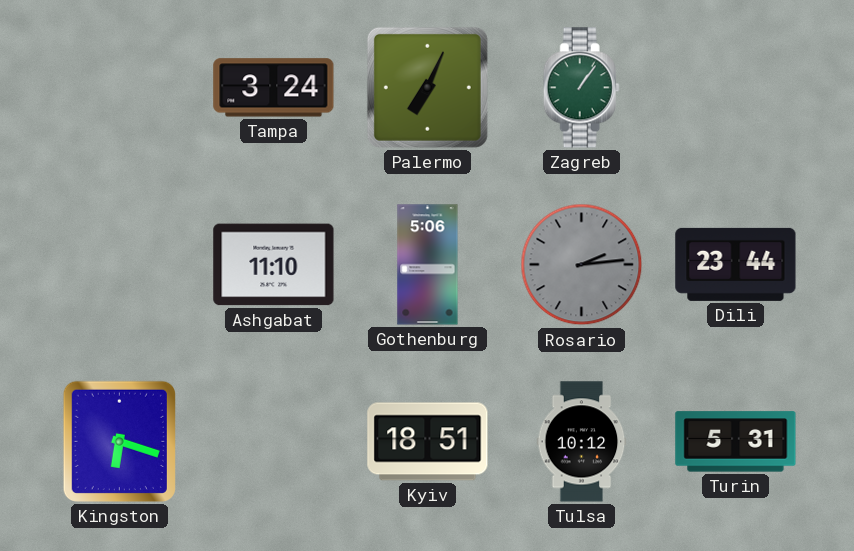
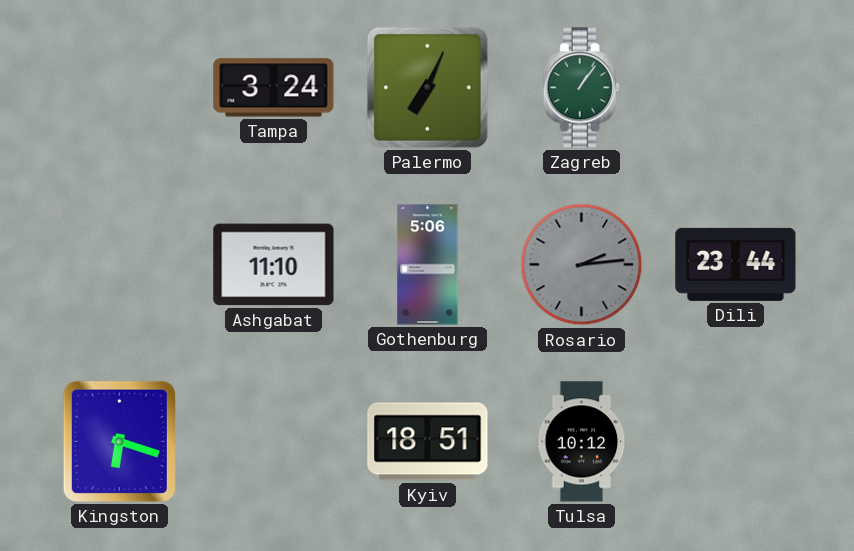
Turin: 5:31 -> none
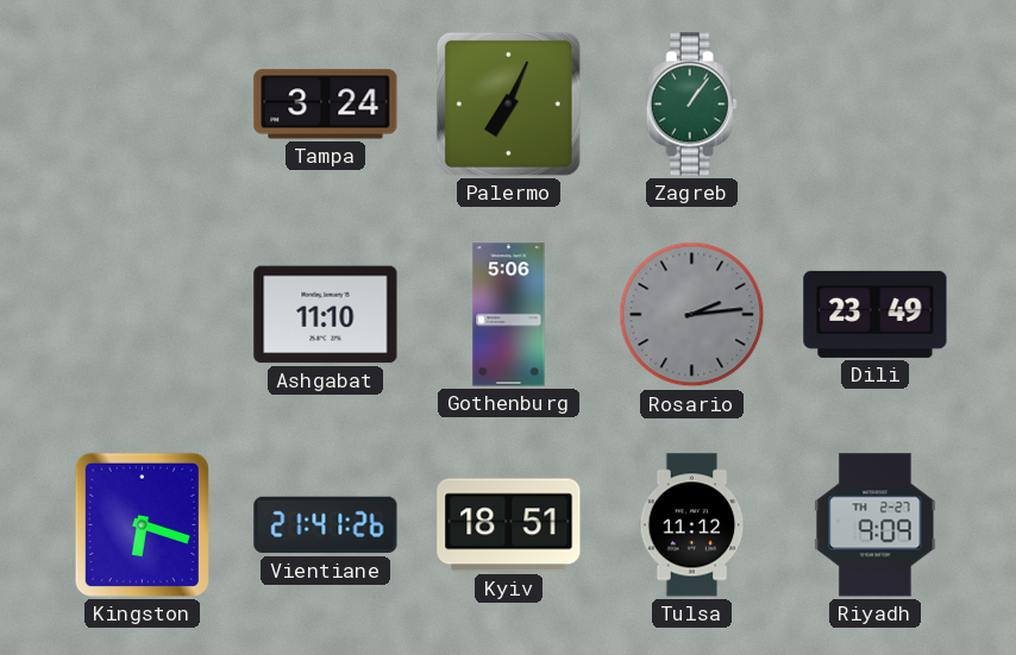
Dili: 23:44 -> 23:49
Vientiane: none -> 21:41
Tulsa: 10:12 -> 11:12
Riyadh: none -> 9:09
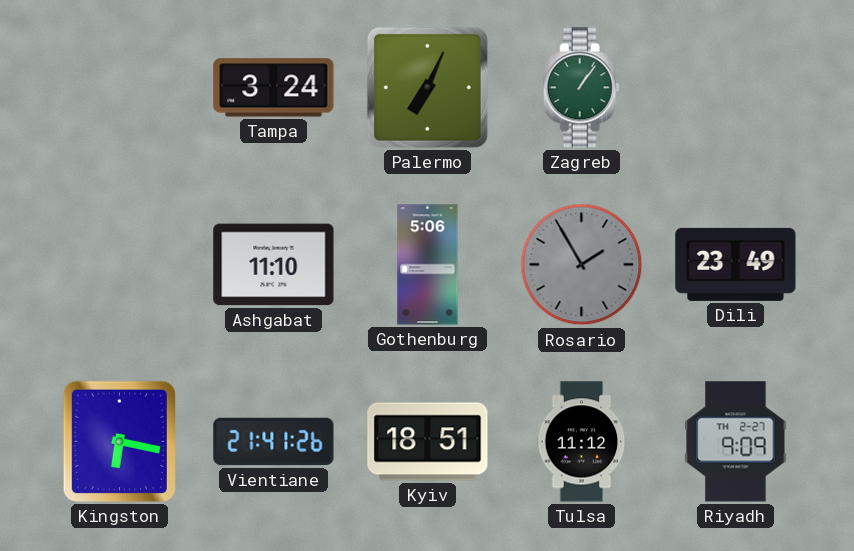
Rosario: 2:14 -> 1:55
Kingston: 6:18 -> 6:17
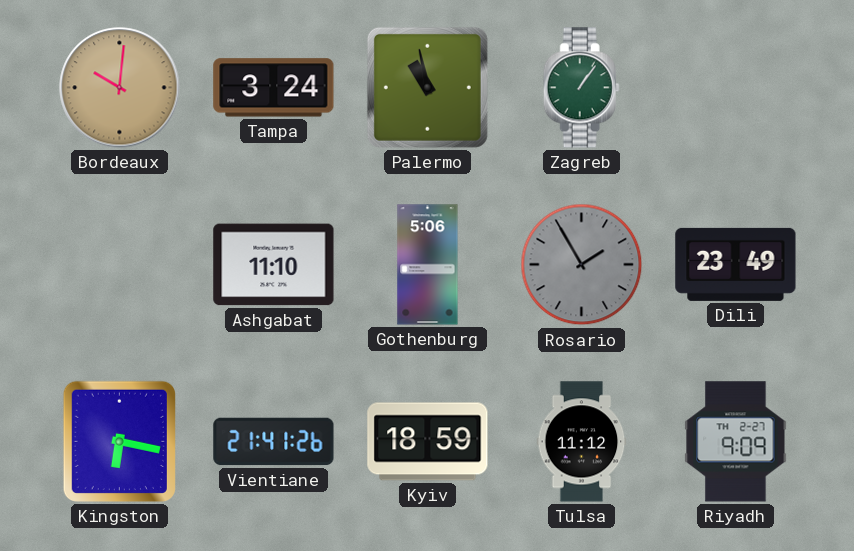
Bordeaux: none -> 10:01
Palermo: 7:04 -> 10:58
Kyiv: 18:51 -> 18:59
